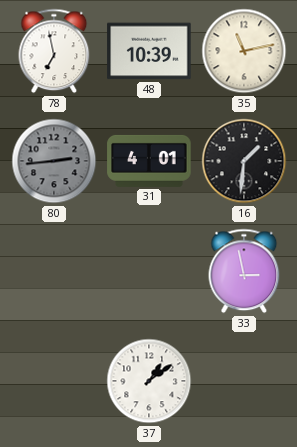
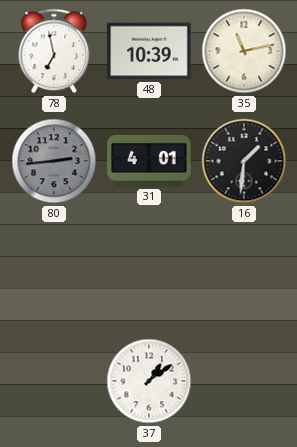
33: 2:58 -> none
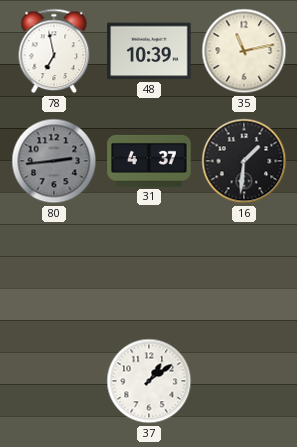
31: 4:01 -> 4:37
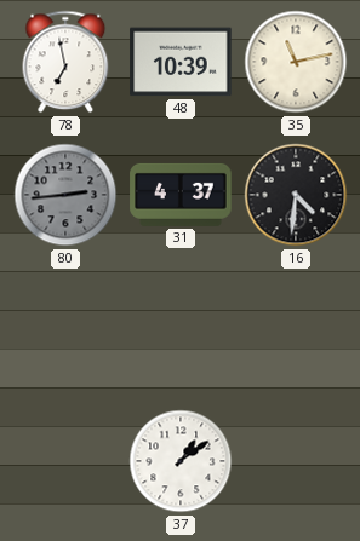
16: 1:31 -> 4:31
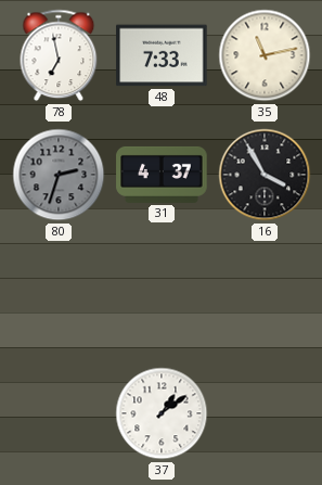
48: 10:39 -> 7:33
80: 2:44 -> 2:33
16: 4:31 -> 3:55
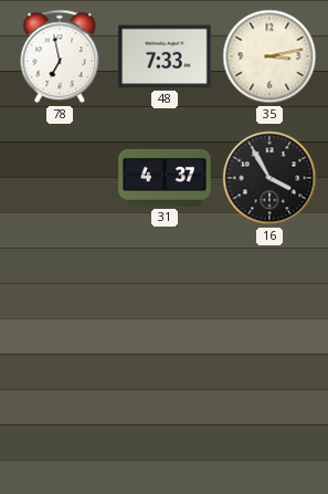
35: 11:13 -> 3:13
80: 2:33 -> none
37: 1:09 -> none
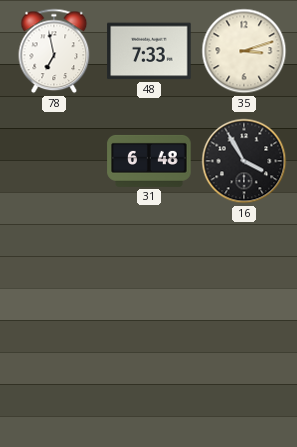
35: 3:13 -> 3:12
31: 4:37 -> 6:48
